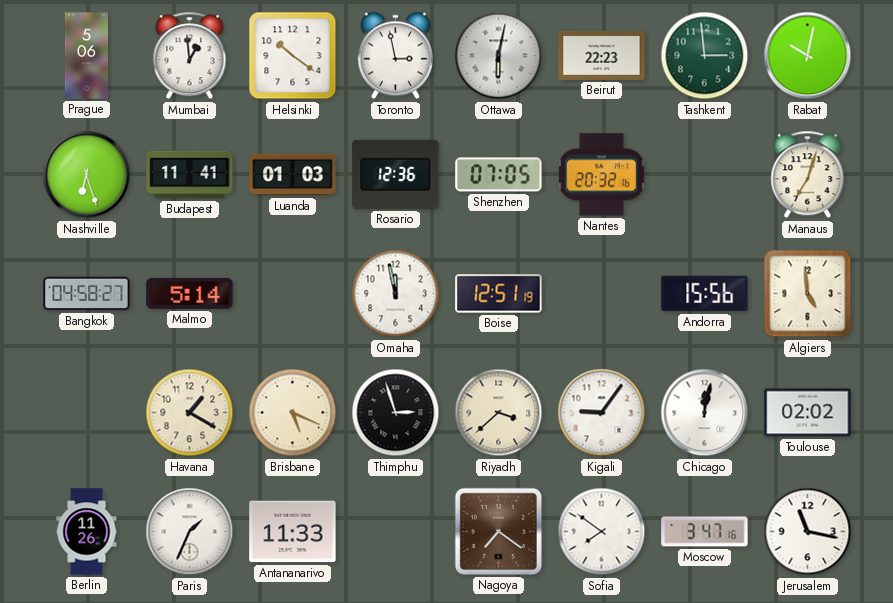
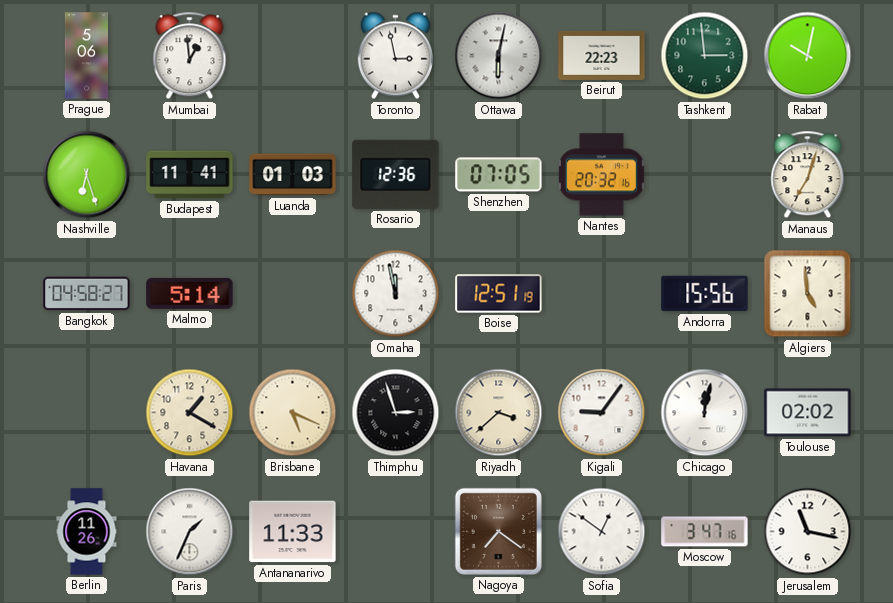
Helsinki: 10:21 -> none
Sofia: 7:51 -> 12:51
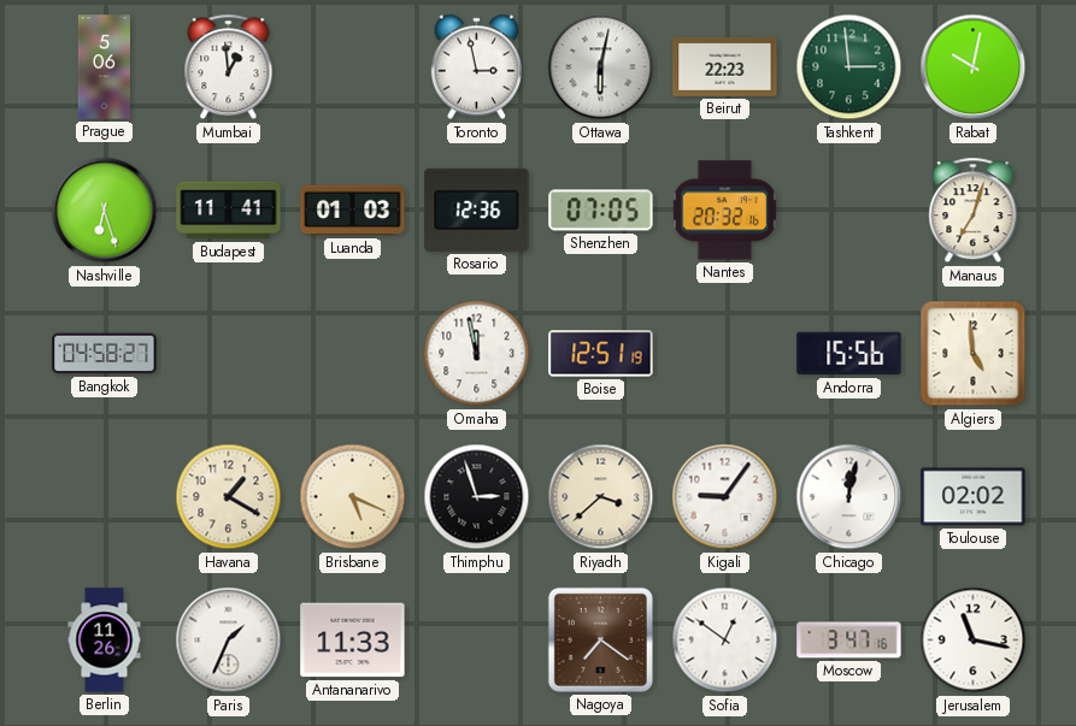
Malmo: 5:14 -> none
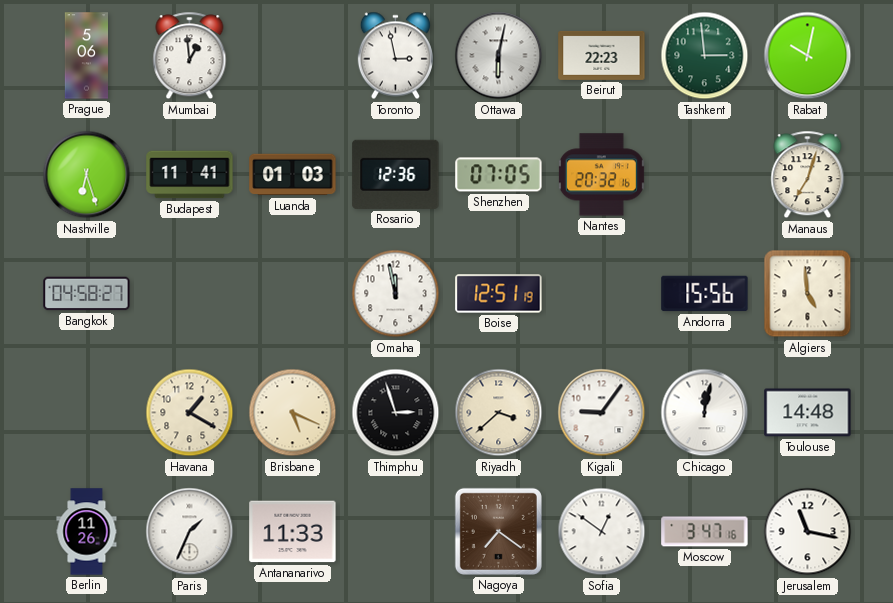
Toulouse: 02:02 -> 14:48
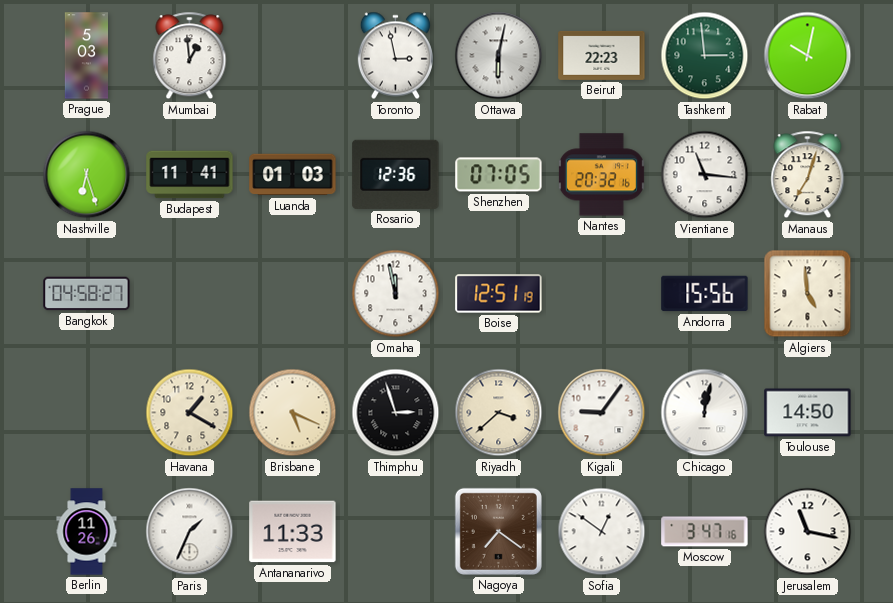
Prague: 5:06 -> 5:03
Vientiane: none -> 11:16
Toulouse: 14:48 -> 14:50
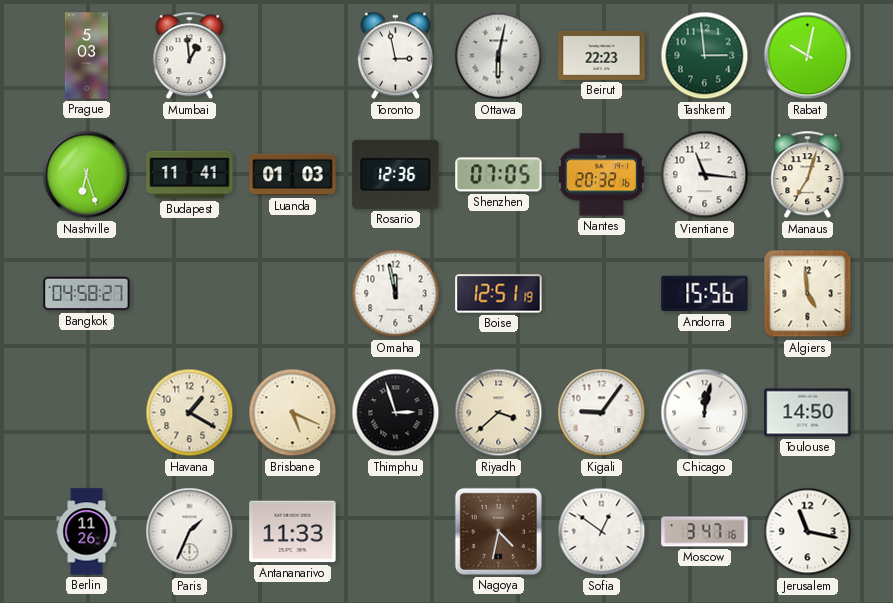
Nagoya: 7:21 -> 4:32
